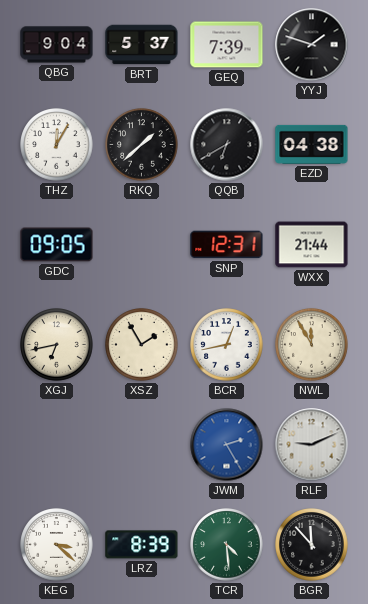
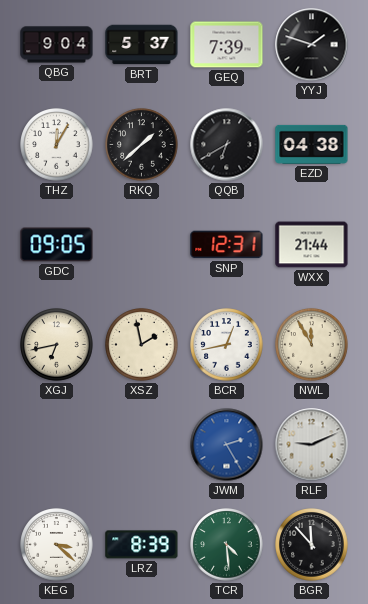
XSZ: 1:55 -> 1:58
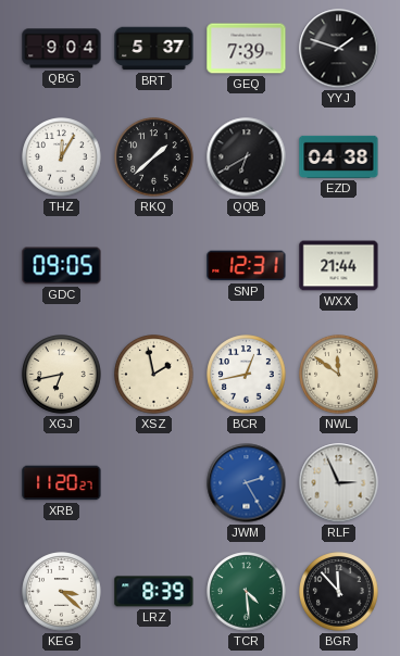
NWL: 11:55 -> 11:51
XRB: none -> 11:20
RLF: 9:11 -> 2:56
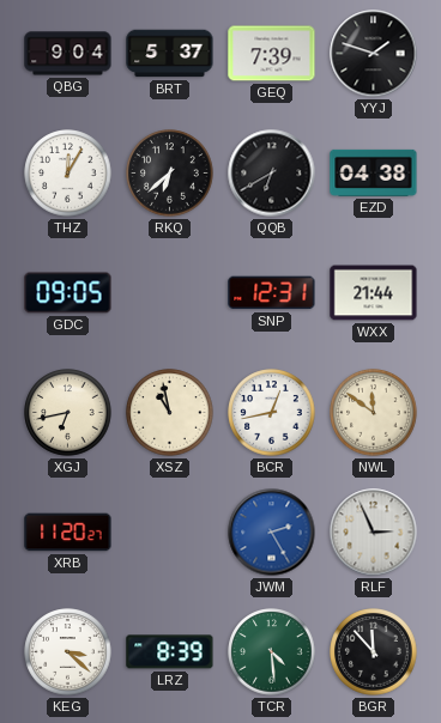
RKQ: 1:38 -> 6:38
XSZ: 1:58 -> 10:58
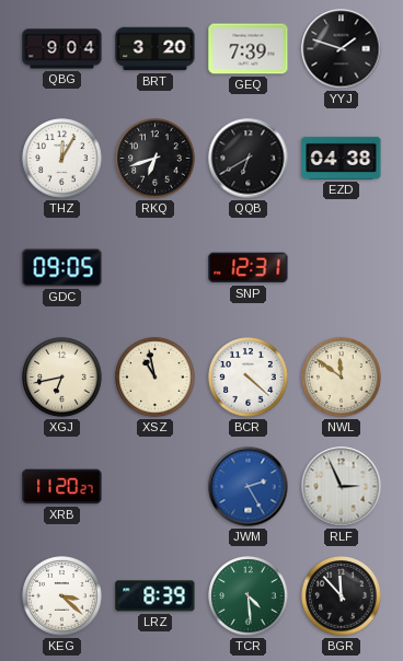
BRT: 5:37 -> 3:20
RKQ: 6:38 -> 6:42
WXX: 21:44 -> none
BCR: 12:43 -> 4:22
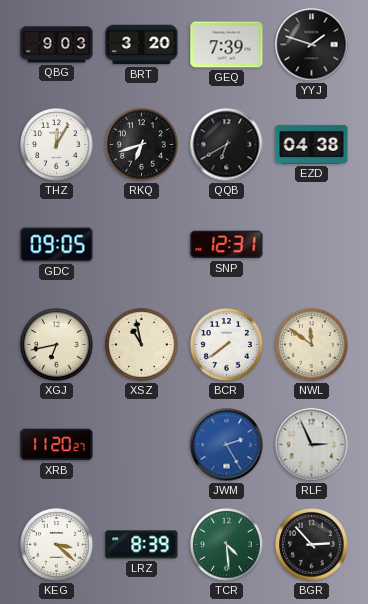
QBG: 9:04 -> 9:03
BCR: 4:22 -> 7:39
BGR: 11:53 -> 2:53
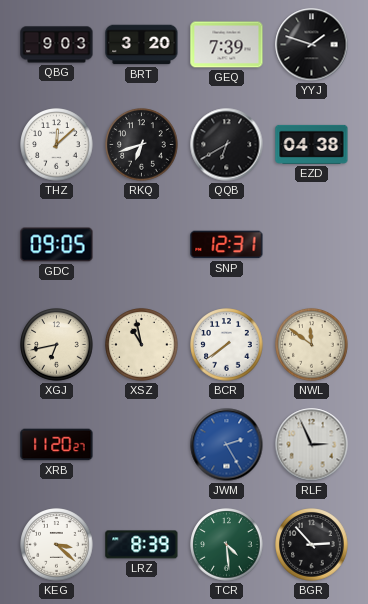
THZ: 12:05 -> 12:08
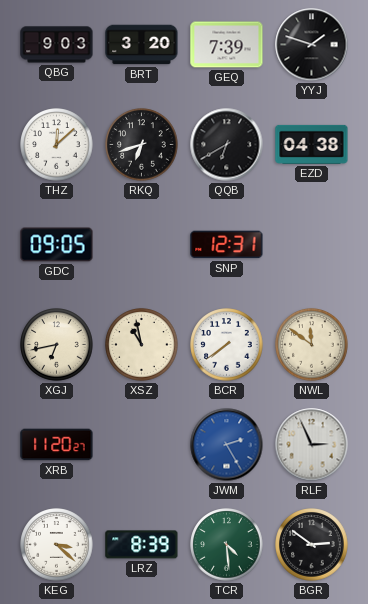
BGR: 2:53 -> 2:51
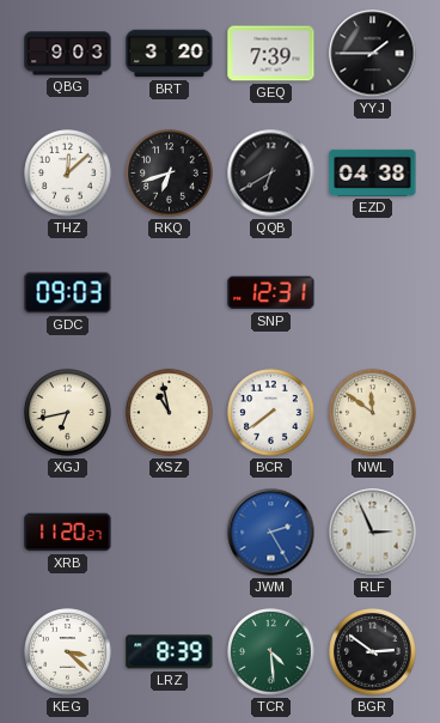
YYJ: 1:48 -> 1:45
GDC: 09:05 -> 09:03
